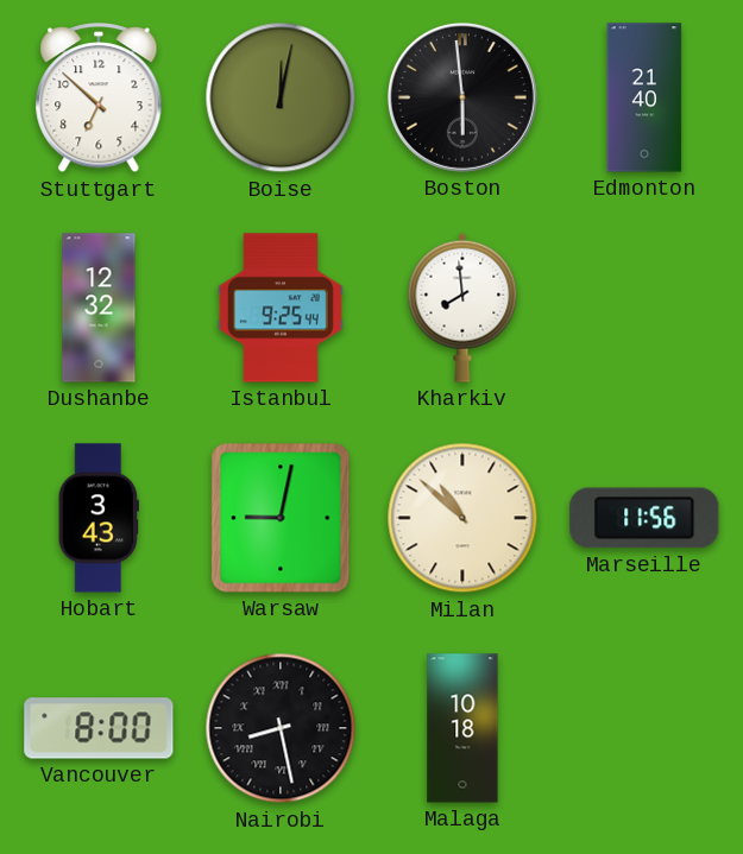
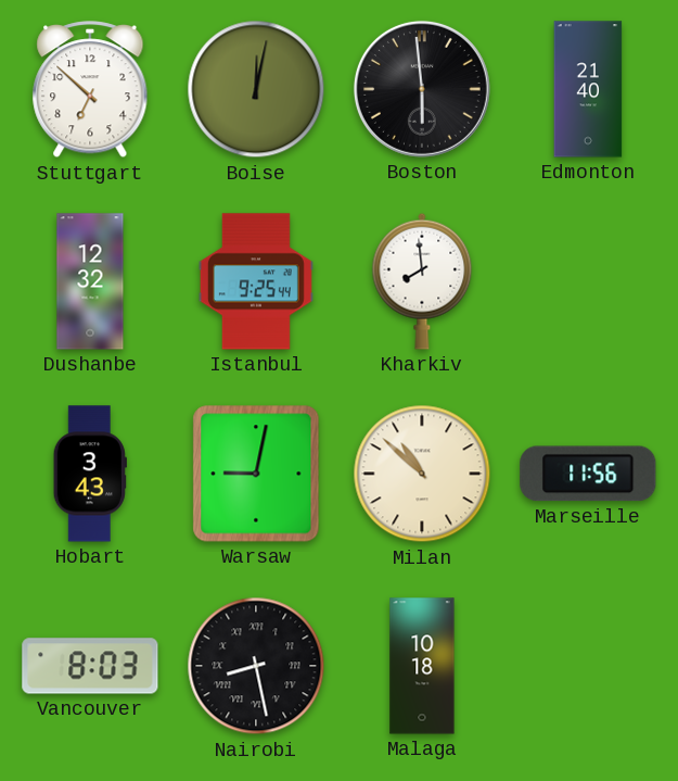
Vancouver: 8:00 -> 8:03
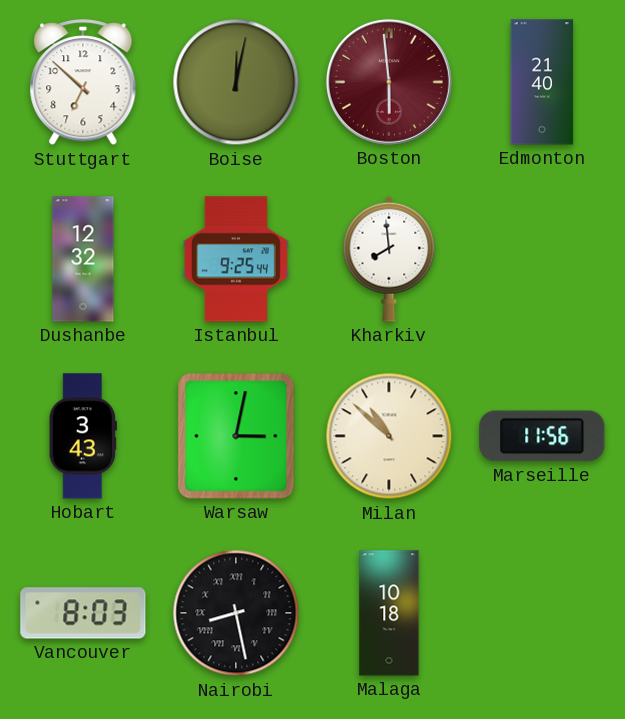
Boston dial: black -> burgundy
Warsaw: 9:02 -> 3:02
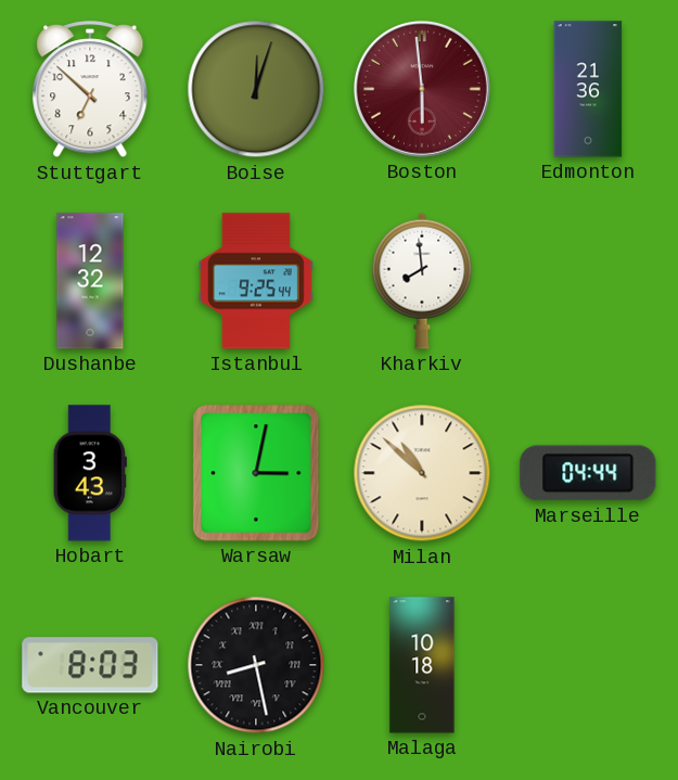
Boise: 12:02 -> 12:03
Edmonton: 21:40 -> 21:36
Marseille: 11:56 -> 04:44
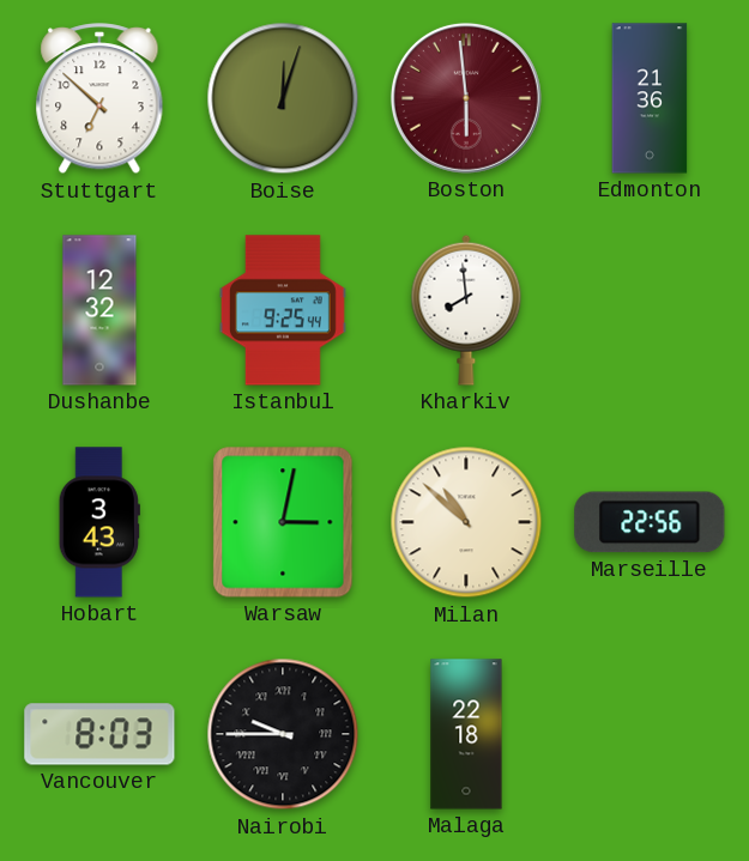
Marseille: 04:44 -> 22:56
Nairobi: 8:28 -> 9:45
Malaga: 10:18 -> 22:18
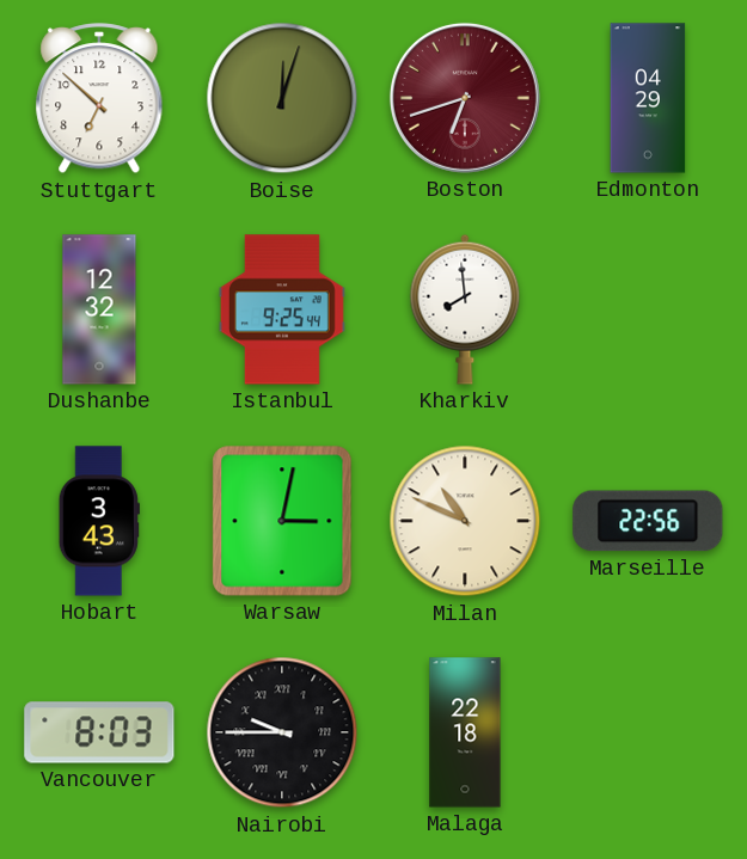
Boston: 5:59 -> 6:42
Edmonton: 21:36 -> 04:29
Milan: 10:52 -> 10:49
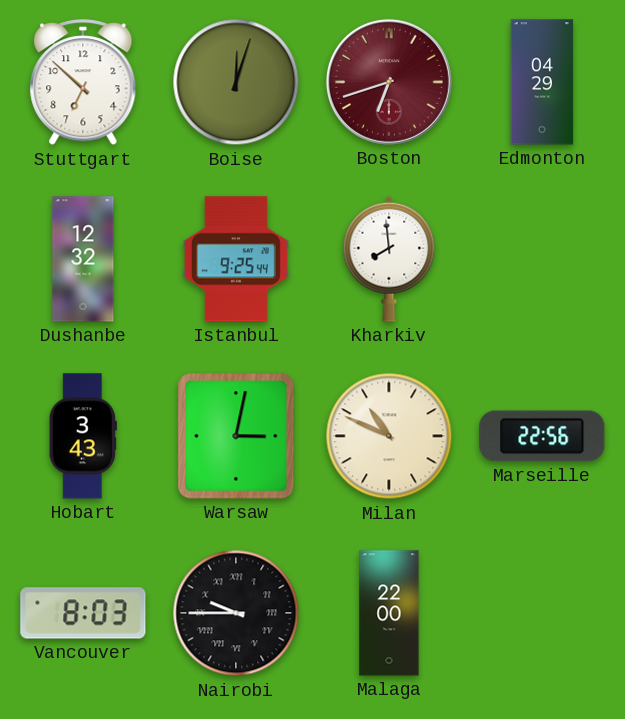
Malaga: 22:18 -> 22:00
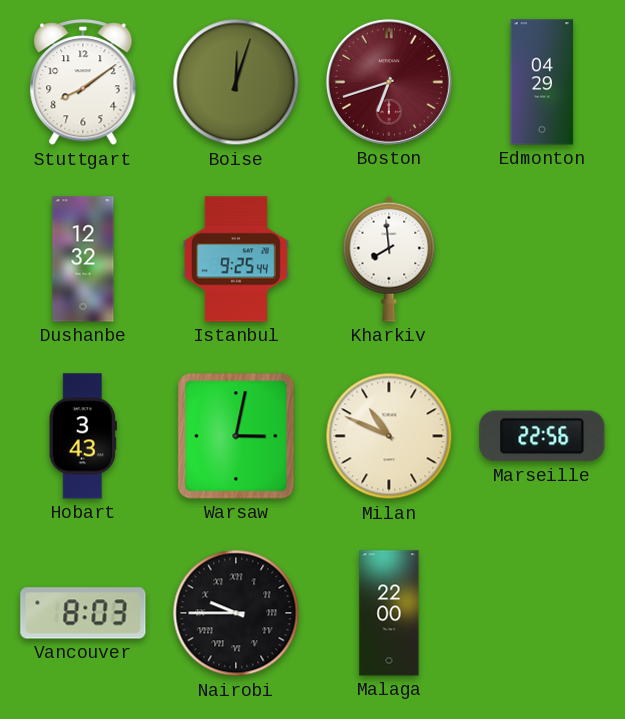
Stuttgart: 6:52 -> 8:09
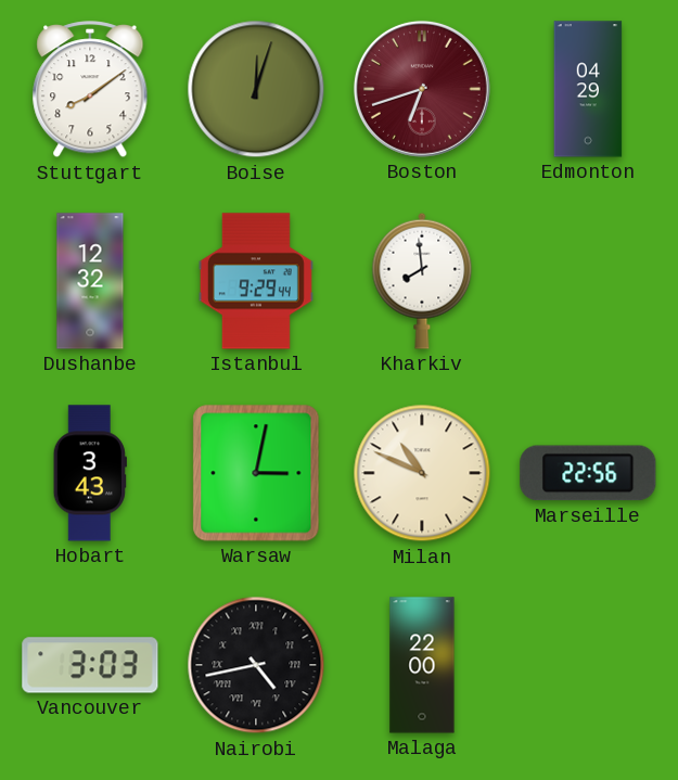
Istanbul: 9:25 -> 9:29
Vancouver: 8:03 -> 3:03
Nairobi: 9:45 -> 4:43
